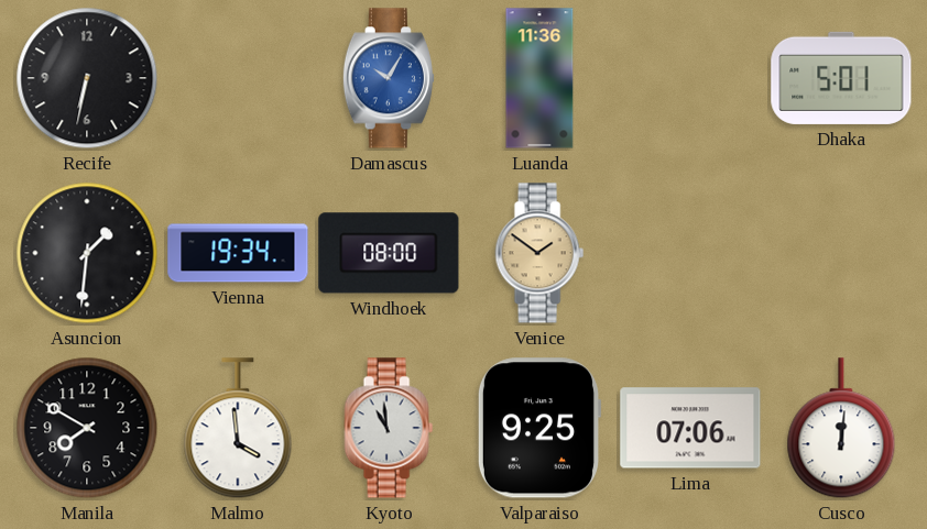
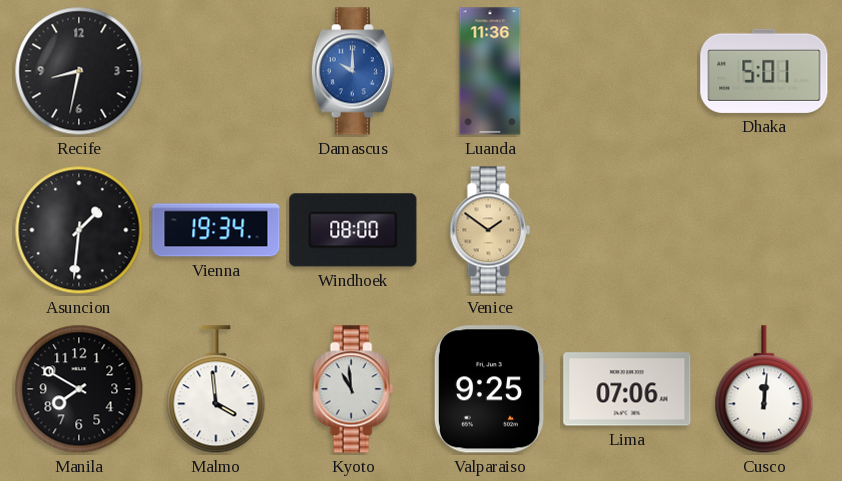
Recife: 6:32 -> 8:32
Damascus: 10:05 -> 10:00
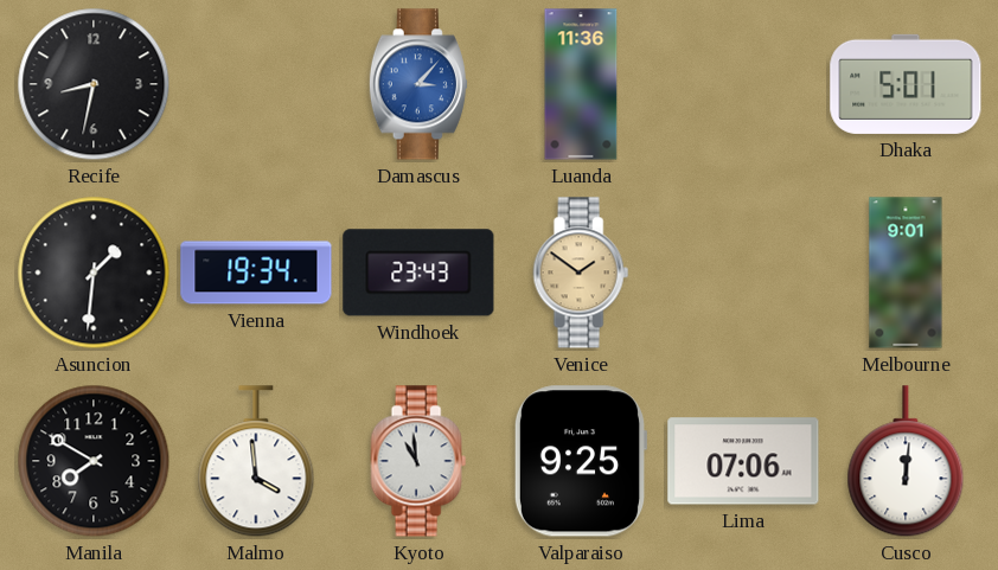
Damascus: 10:00 -> 3:07
Windhoek: 08:00 -> 23:43
Melbourne: none -> 9:01
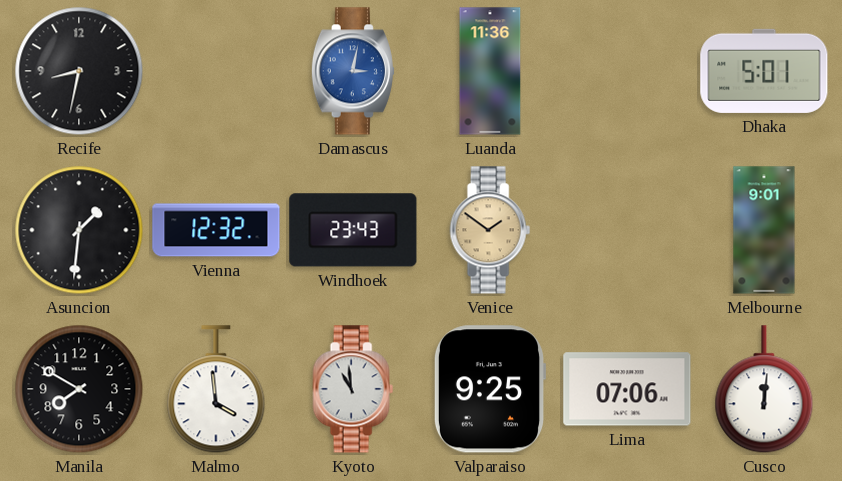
Damascus: 3:07 -> 3:02
Vienna: 19:34 -> 12:32
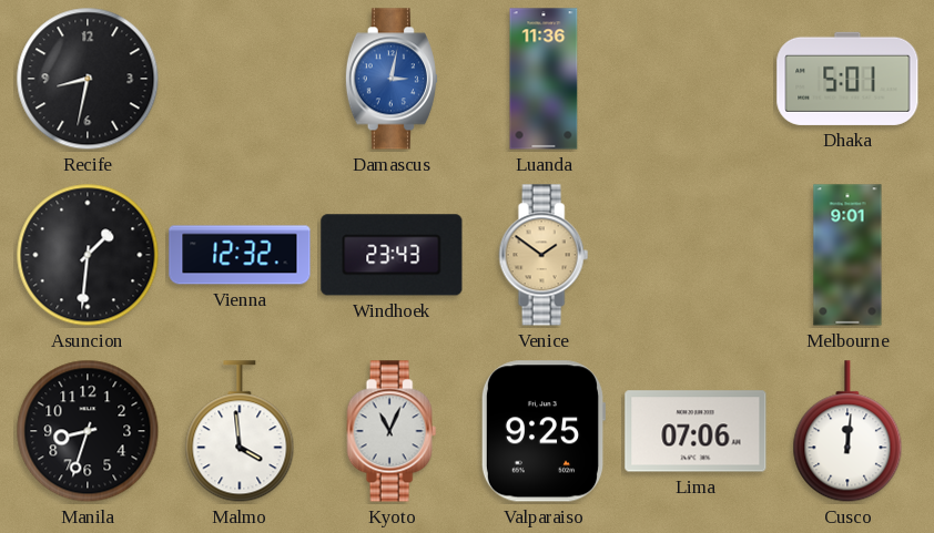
Manila: 7:50 -> 8:33
Kyoto: 10:59 -> 11:04
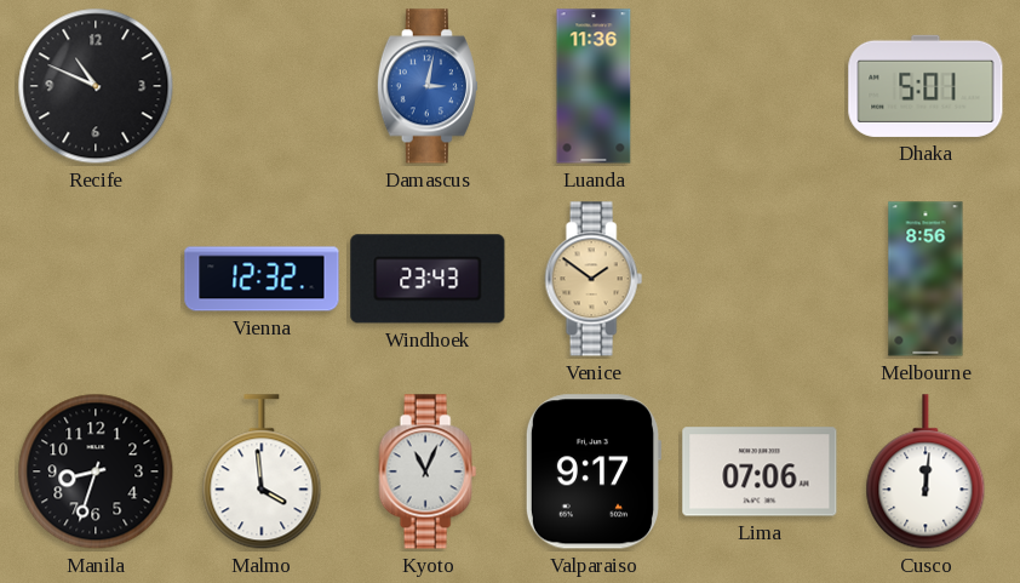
Recife: 8:32 -> 10:49
Asuncion: 1:31 -> none
Melbourne: 9:01 -> 8:56
Valparaiso: 9:25 -> 9:17
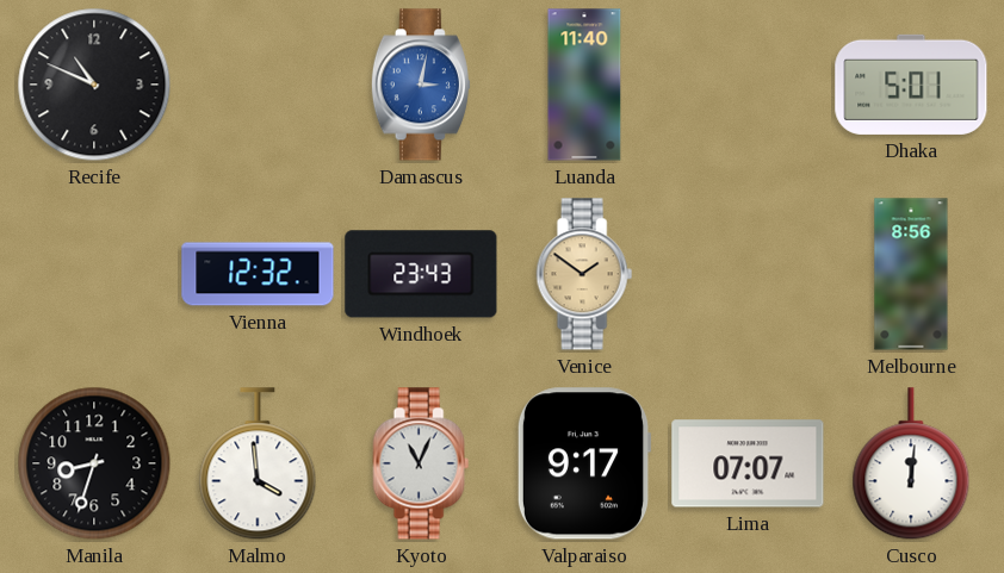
Luanda: 11:36 -> 11:40
Lima: 07:06 -> 07:07
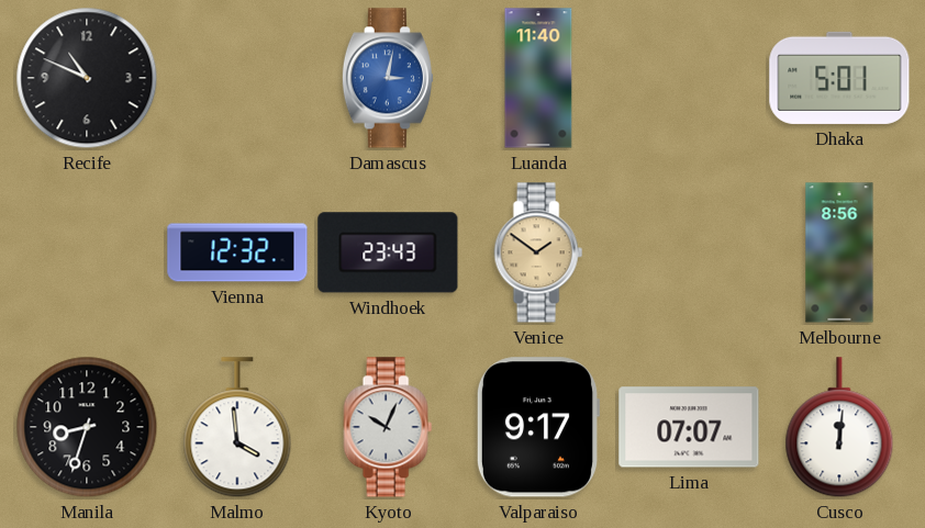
Kyoto: 11:04 -> 10:04
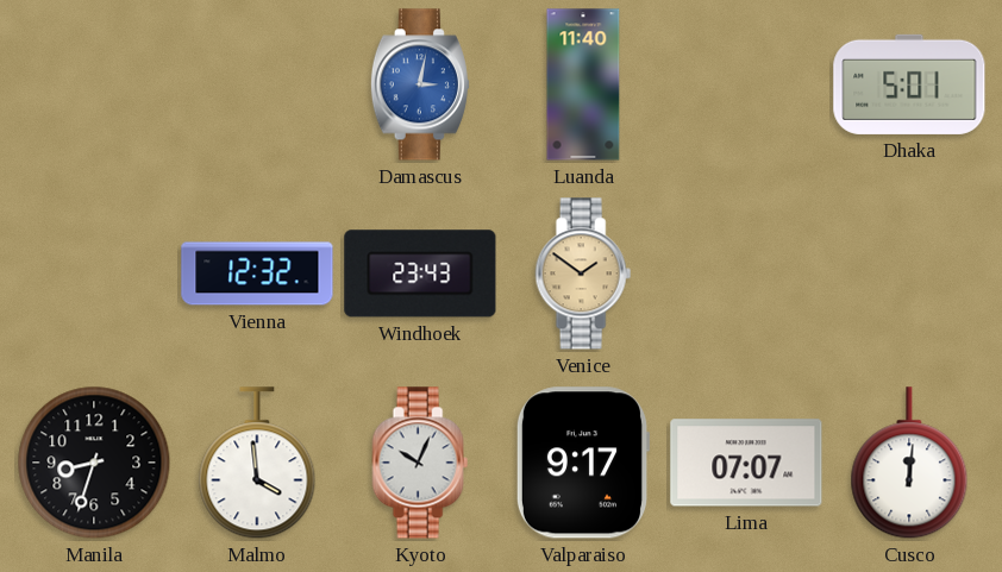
Recife: 10:49 -> none
Melbourne: 8:56 -> none
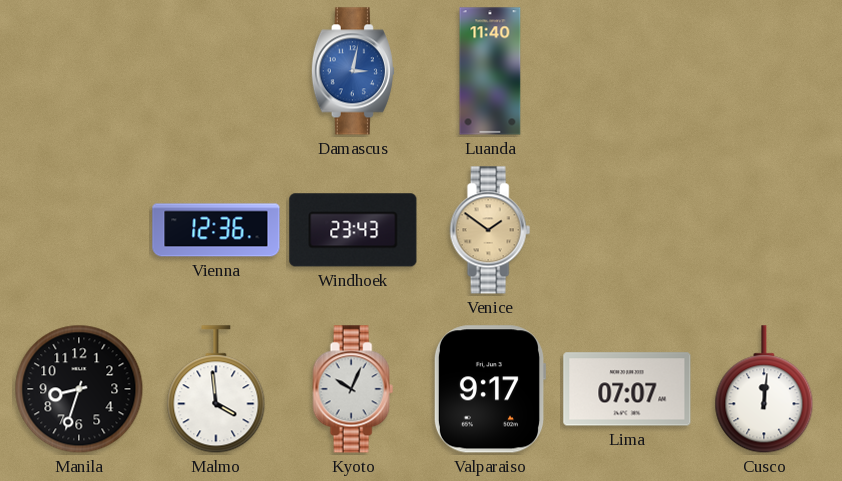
Dhaka: 5:01 -> none
Vienna: 12:32 -> 12:36
